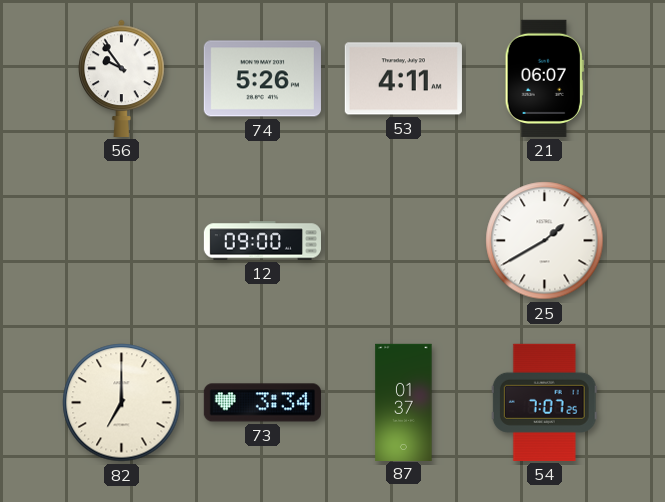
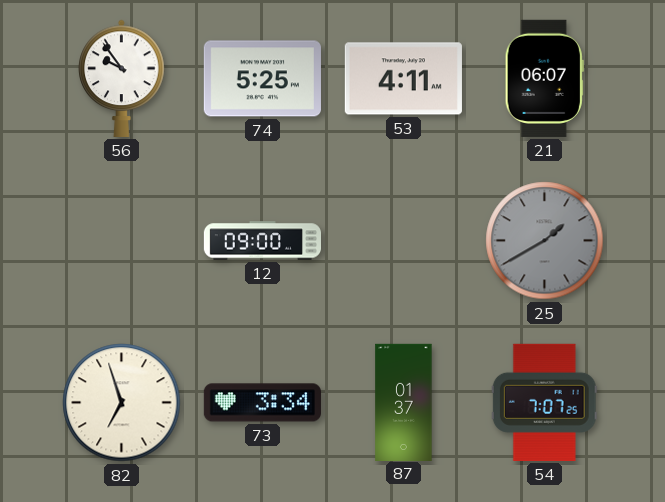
74: 5:26 -> 5:25
25 dial: white -> grey
82: 7:00 -> 6:57
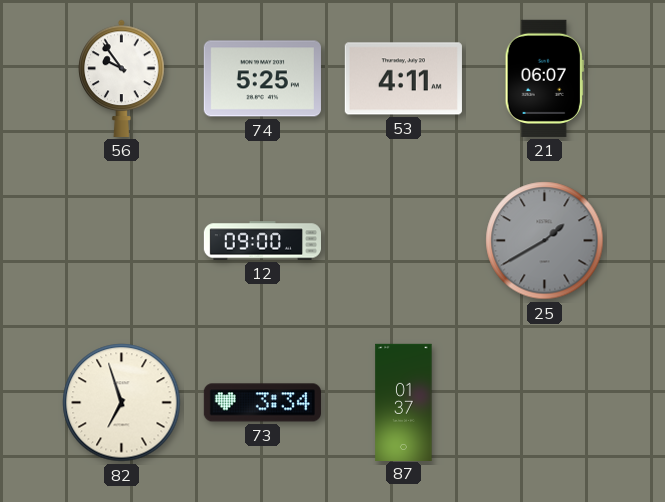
54: 7:07 -> none
